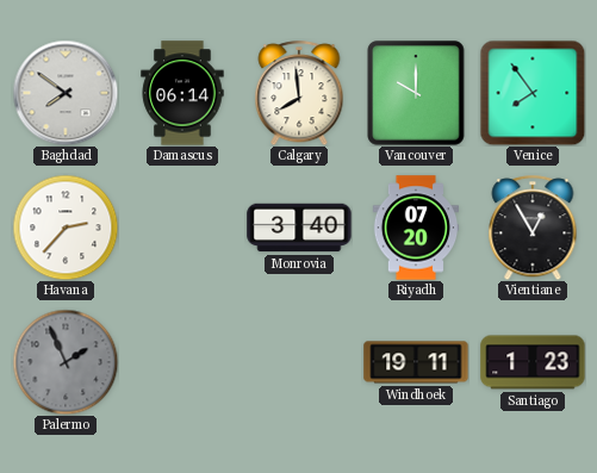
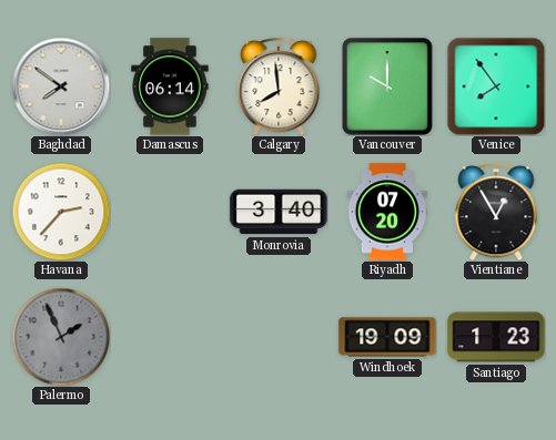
Windhoek: 19:11 -> 19:09
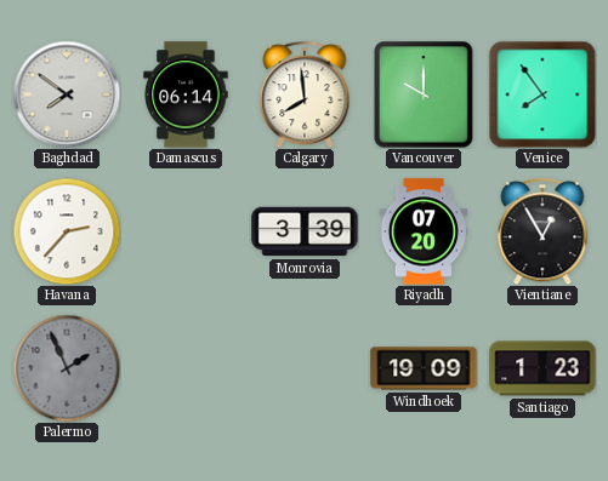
Monrovia: 3:40 -> 3:39
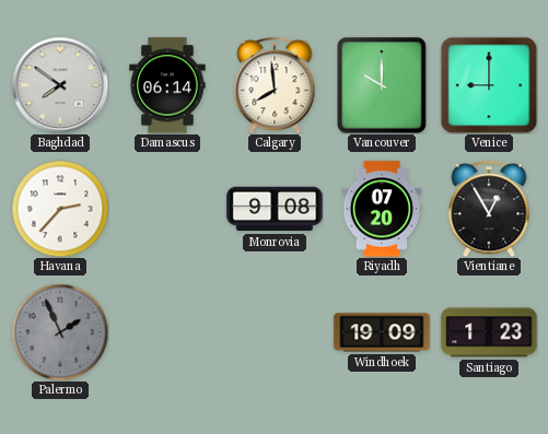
Venice: 7:54 -> 9:00
Monrovia: 3:39 -> 9:08
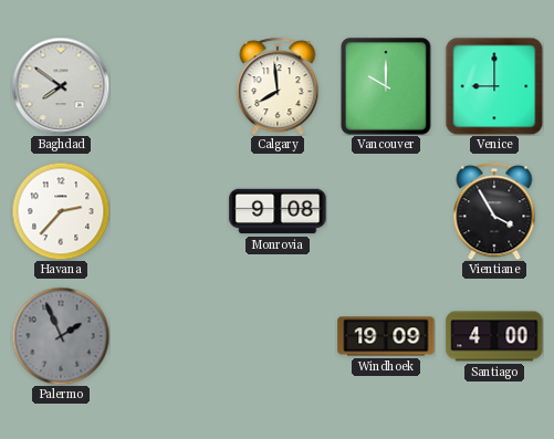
Damascus: 06:14 -> none
Riyadh: 07:20 -> none
Vientiane: 12:55 -> 3:55
Santiago: 1:23 -> 4:00
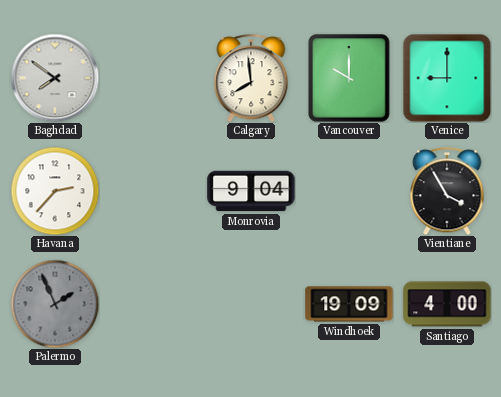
Monrovia: 9:08 -> 9:04
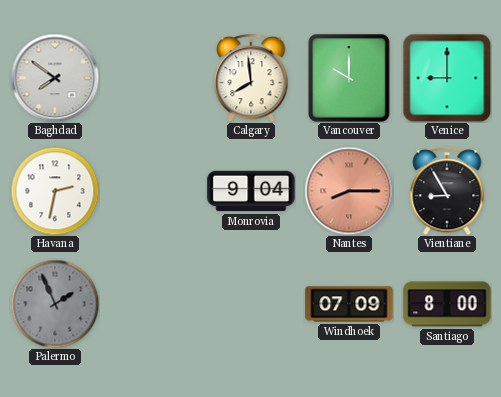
Havana: 2:37 -> 2:32
Nantes: none -> 8:15
Vientiane: 3:55 -> 8:55
Windhoek: 19:09 -> 07:09
Santiago: 4:00 -> 8:00
